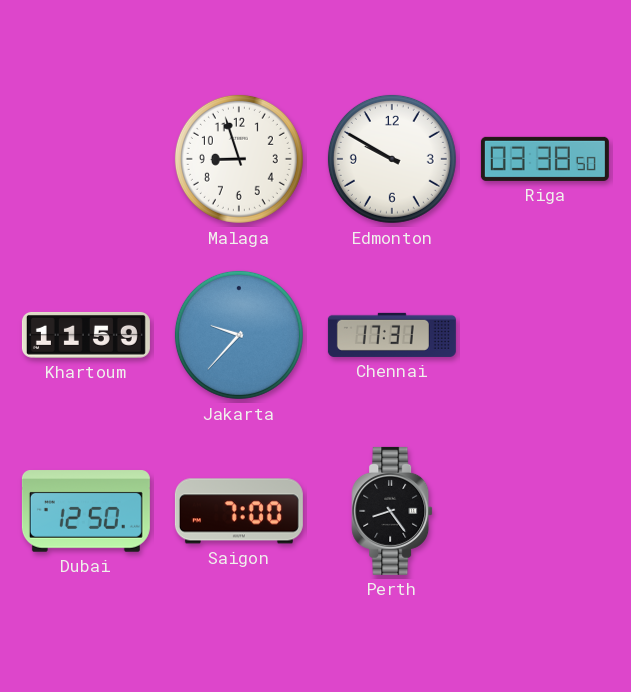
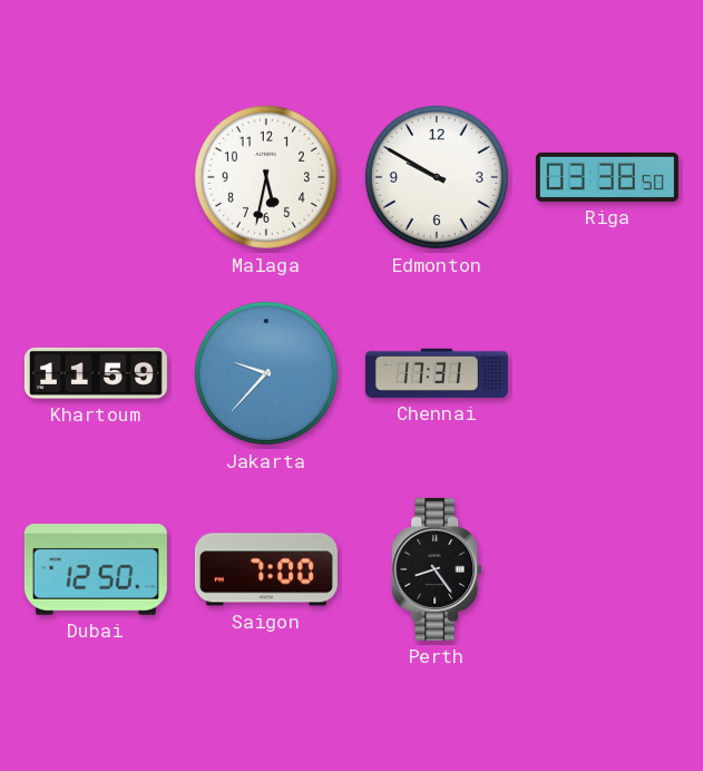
Malaga: 8:57 -> 5:32
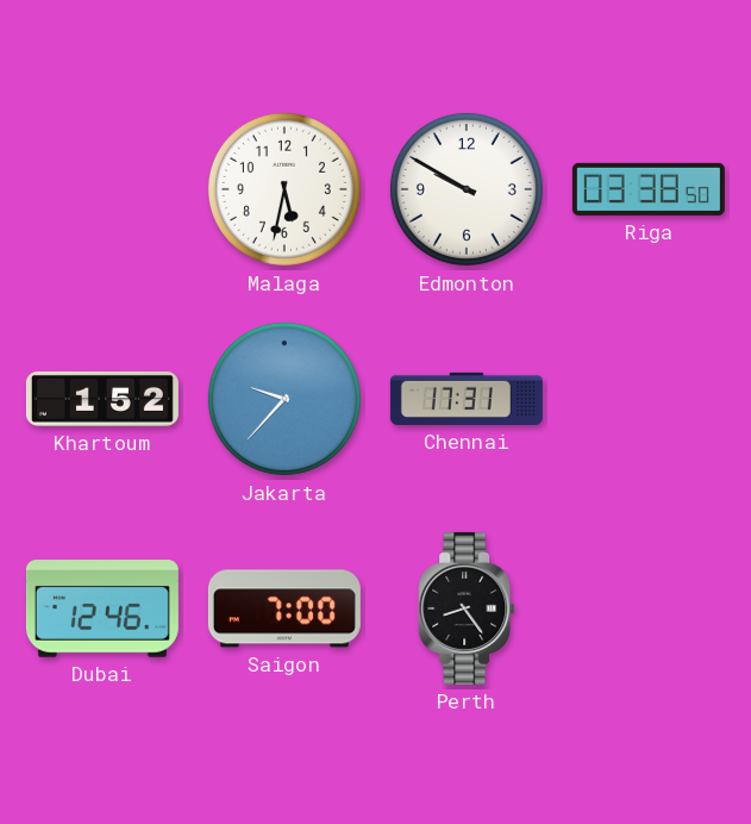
Khartoum: 11:59 -> 1:52
Dubai: 12:50 -> 12:46
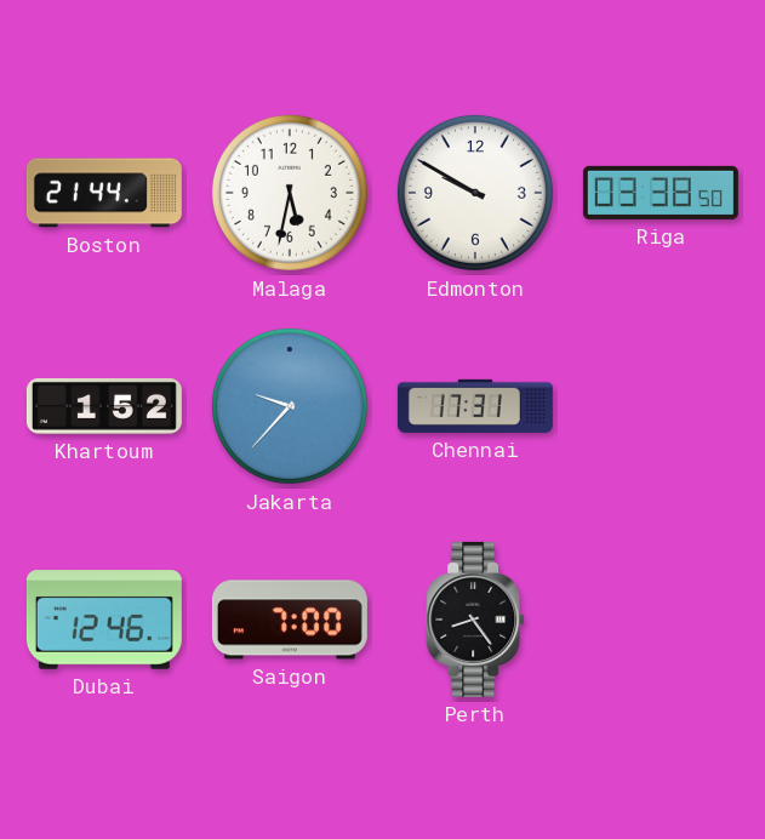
Boston: none -> 21:44
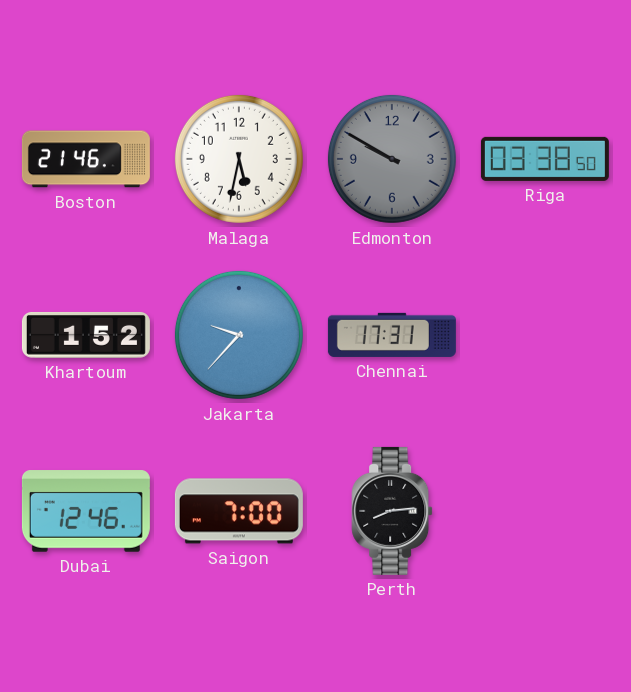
Boston: 21:44 -> 21:46
Edmonton dial: white -> grey
Perth: 8:24 -> 8:14
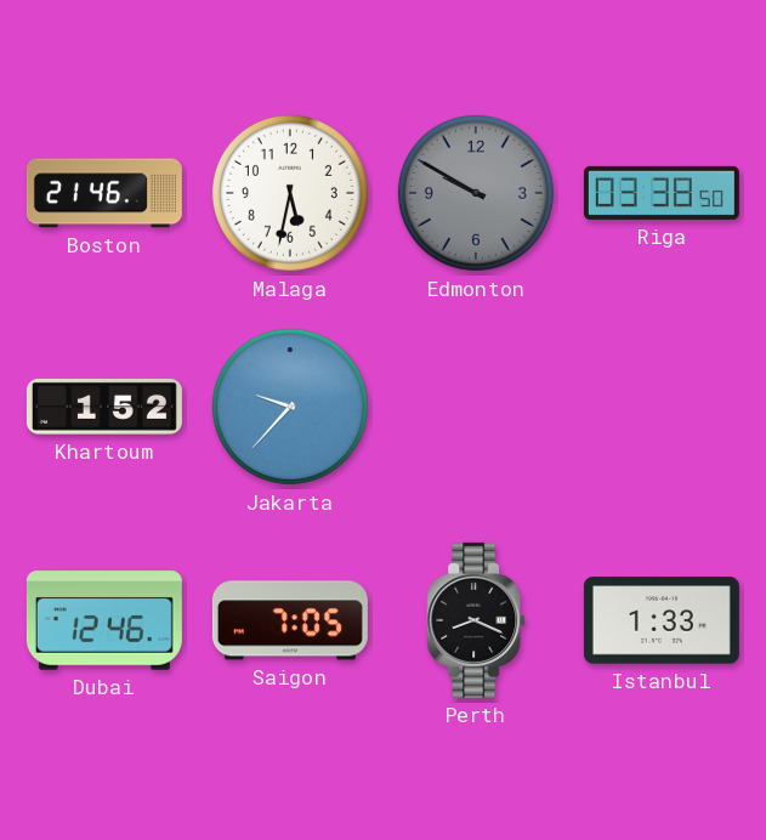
Chennai: 17:31 -> none
Saigon: 7:00 -> 7:05
Perth: 8:14 -> 8:19
Istanbul: none -> 1:33
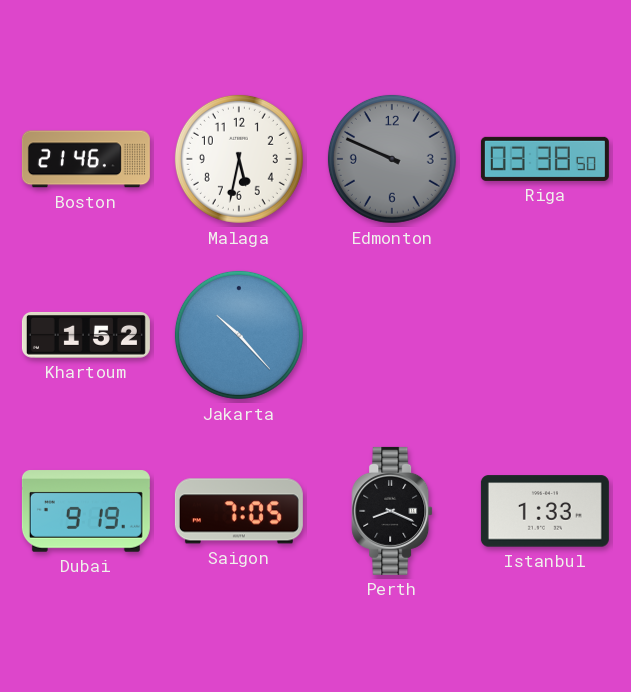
Edmonton: 9:50 -> 9:49
Jakarta: 9:37 -> 10:23
Dubai: 12:46 -> 9:19
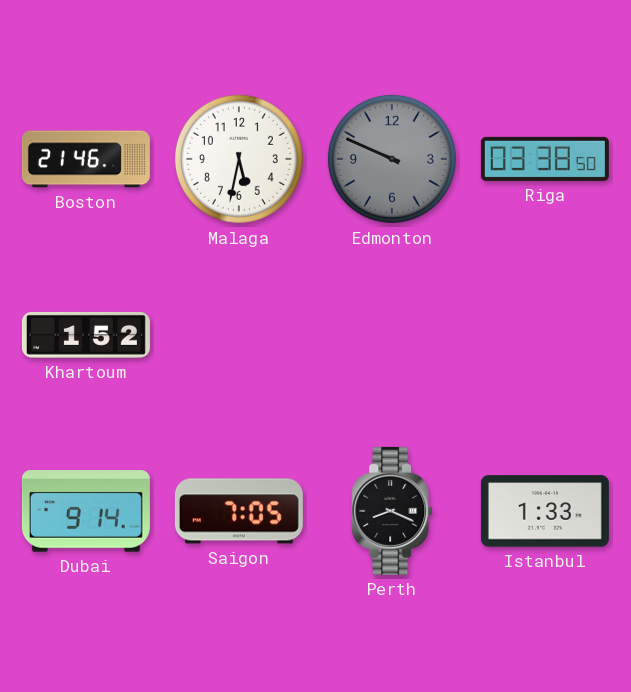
Jakarta: 10:23 -> none
Dubai: 9:19 -> 9:14
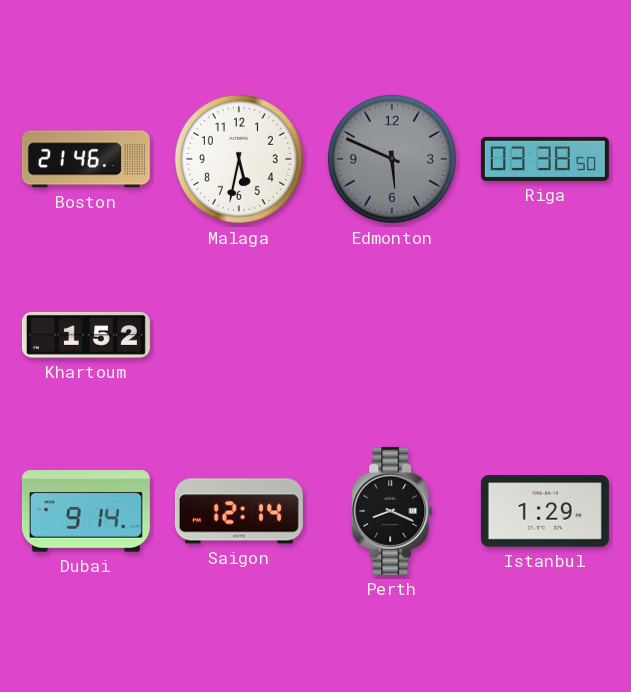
Edmonton: 9:49 -> 5:49
Saigon: 7:05 -> 12:14
Istanbul: 1:33 -> 1:29
